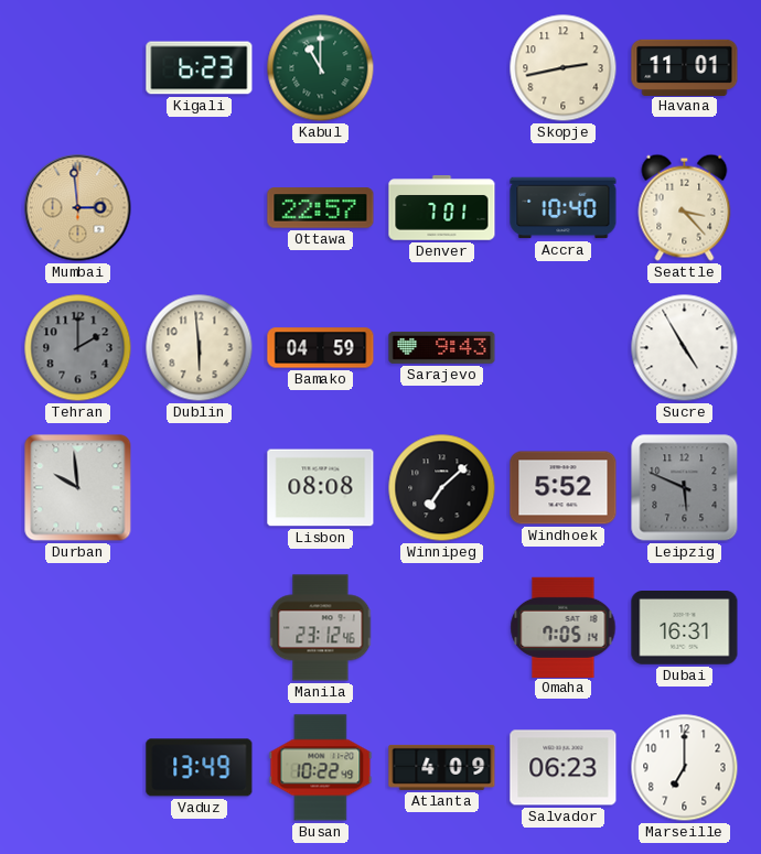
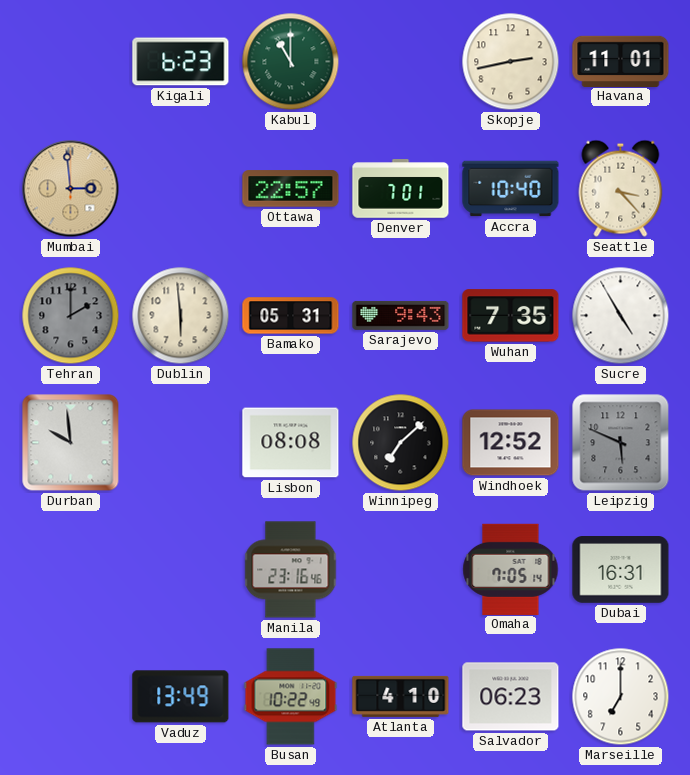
Bamako: 04:59 -> 05:31
Wuhan: none -> 7:35
Windhoek: 5:52 -> 12:52
Manila: 23:12 -> 23:16
Atlanta: 4:09 -> 4:10
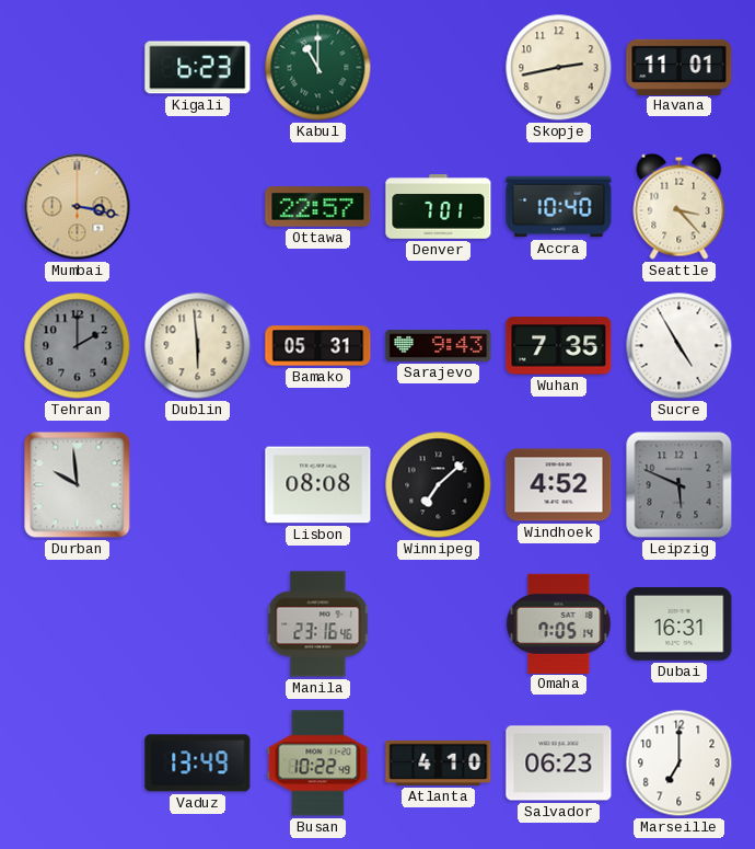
Mumbai: 2:59 -> 3:17
Windhoek: 12:52 -> 4:52
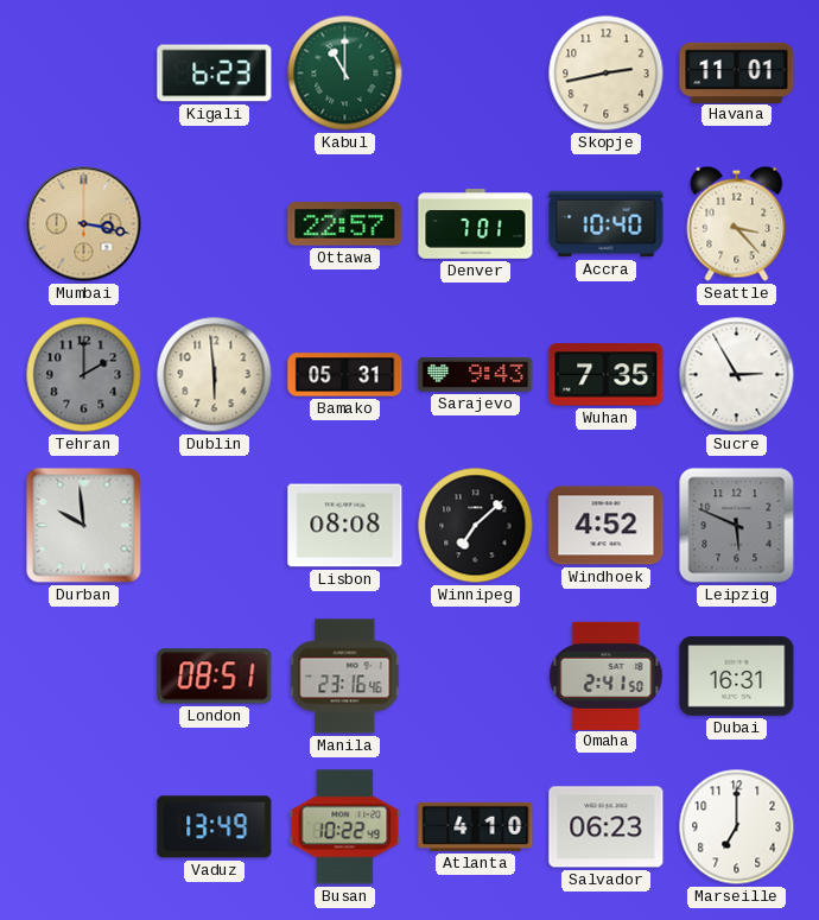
Sucre: 4:55 -> 2:55
London: none -> 08:51
Omaha: 7:05 -> 2:41
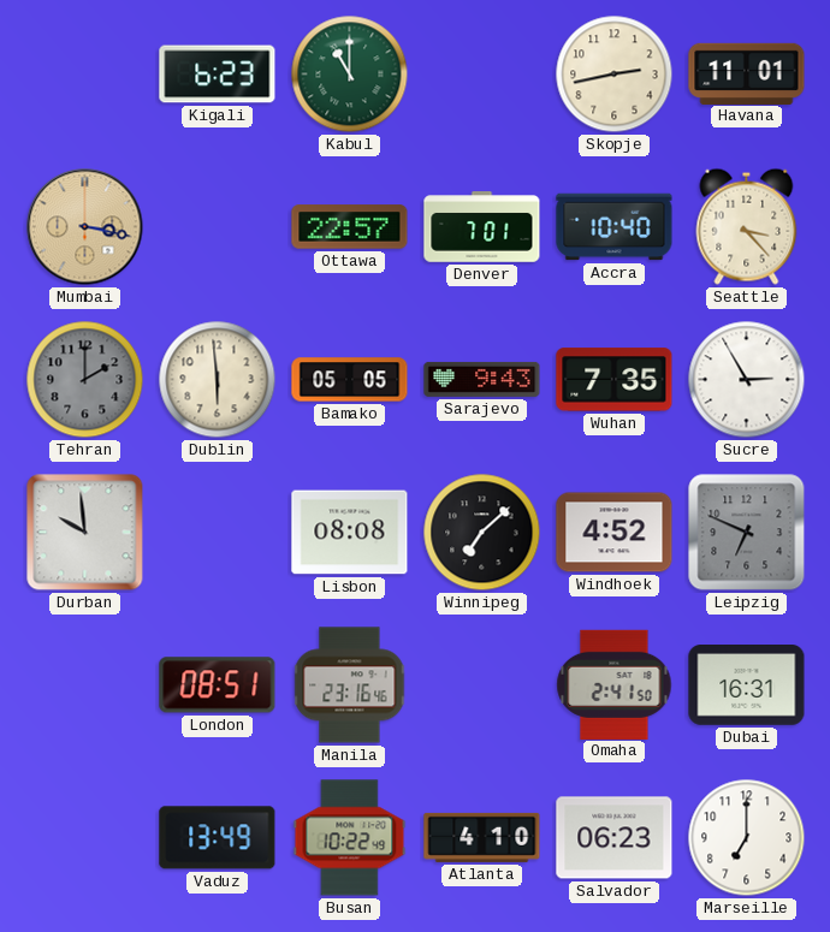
Bamako: 05:31 -> 05:05
Leipzig: 5:49 -> 6:49
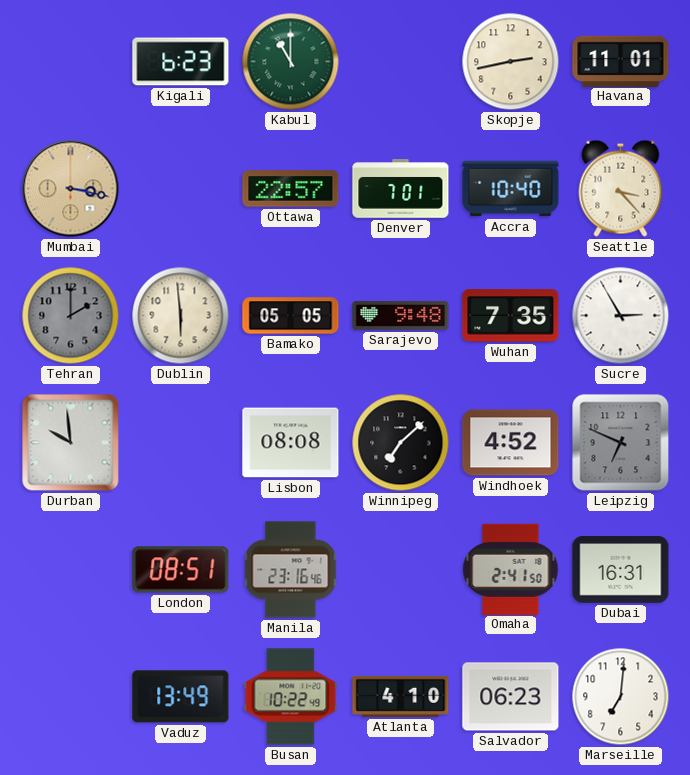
Sarajevo: 9:43 -> 9:48
Marseille: 7:00 -> 7:01
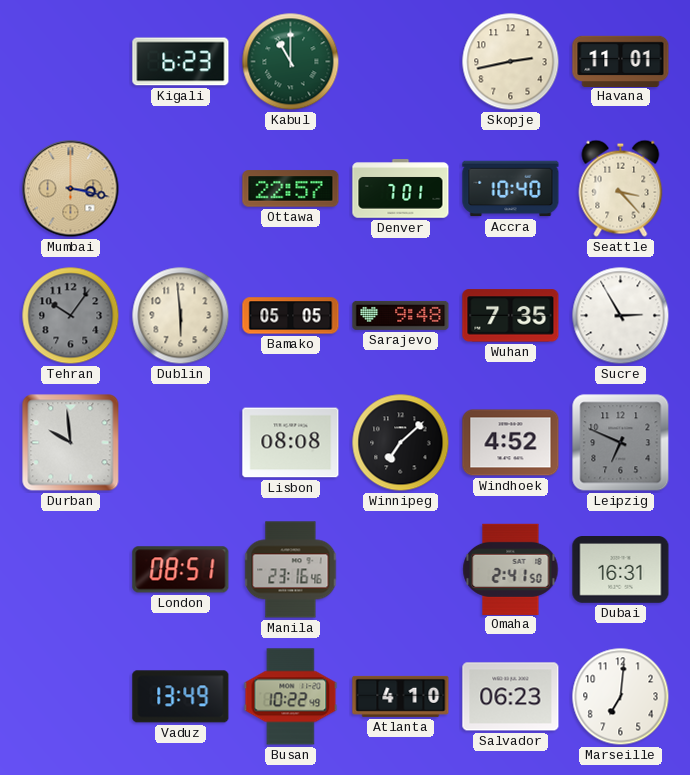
Tehran: 2:00 -> 10:06
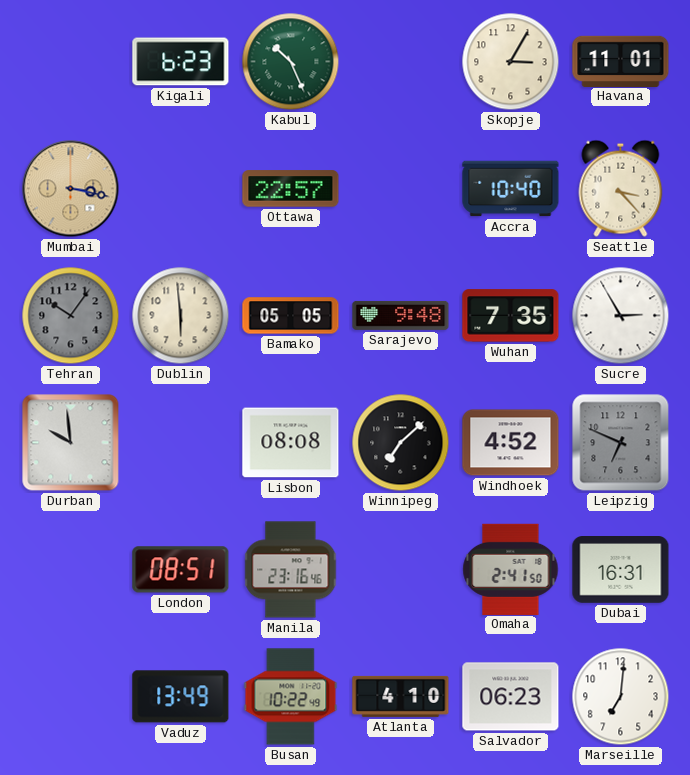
Kabul: 11:00 -> 10:26
Skopje: 2:43 -> 3:05
Denver: 7:01 -> none
